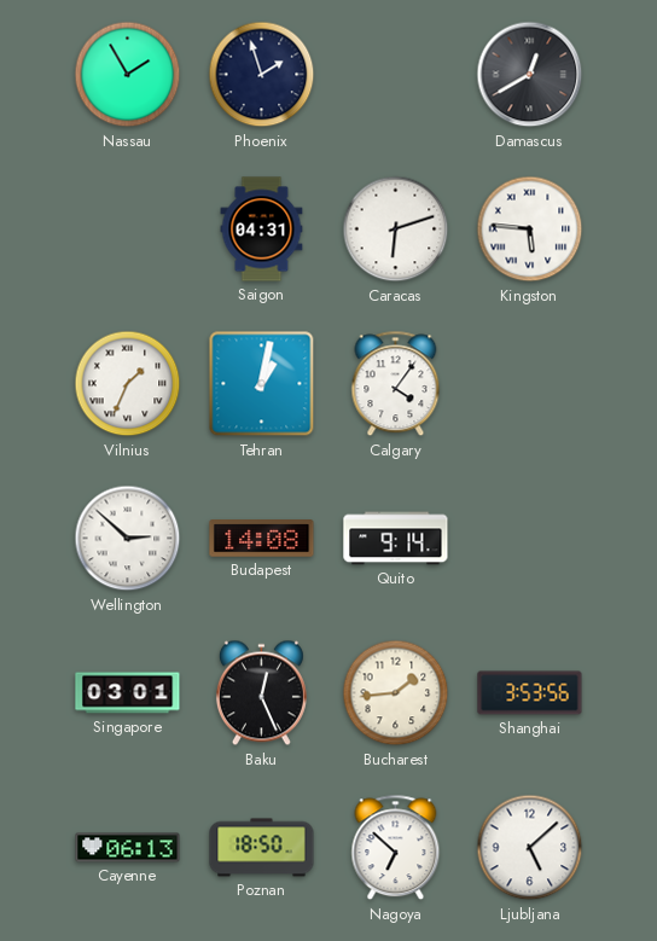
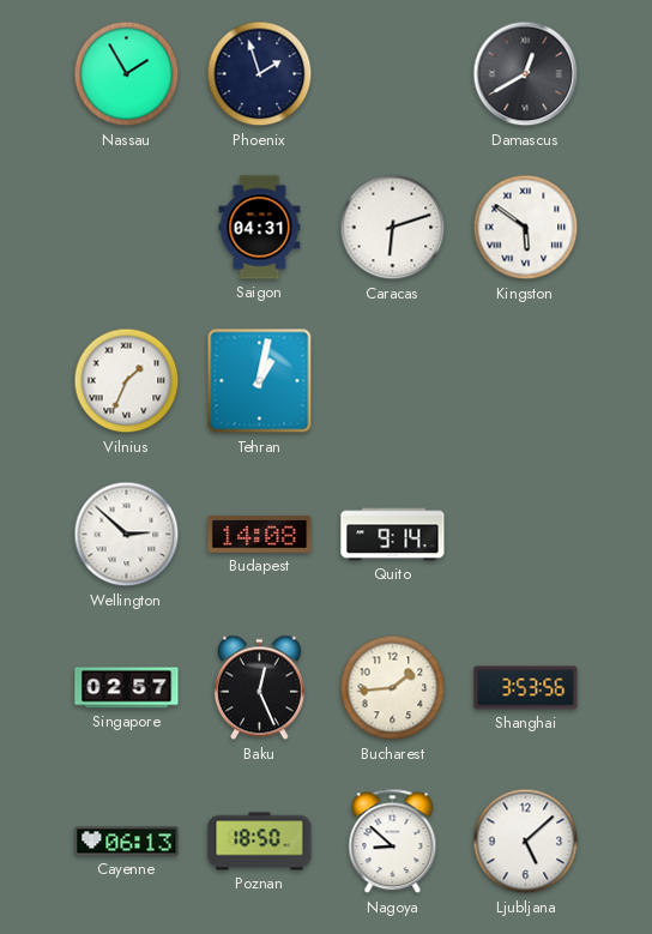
Kingston: 5:46 -> 5:51
Calgary: 4:06 -> none
Singapore: 03:01 -> 02:57
Nagoya: 6:52 -> 8:52
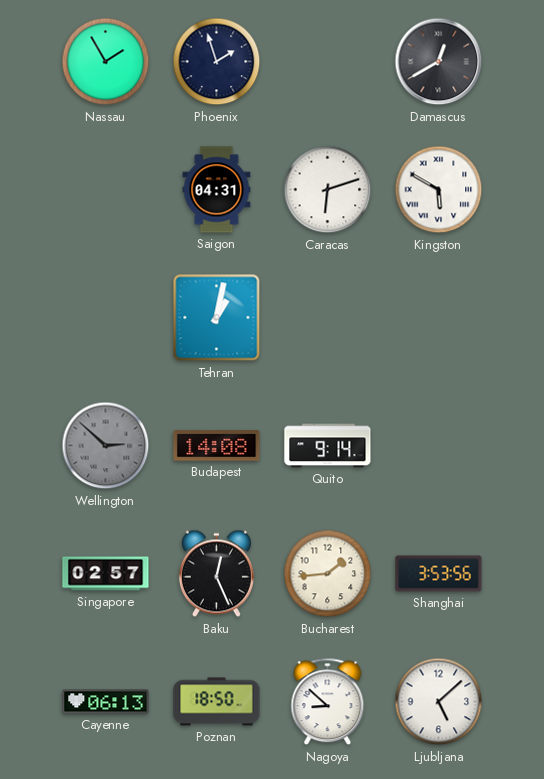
Kingston: 5:51 -> 5:50
Vilnius: 1:34 -> none
Wellington dial: white -> grey
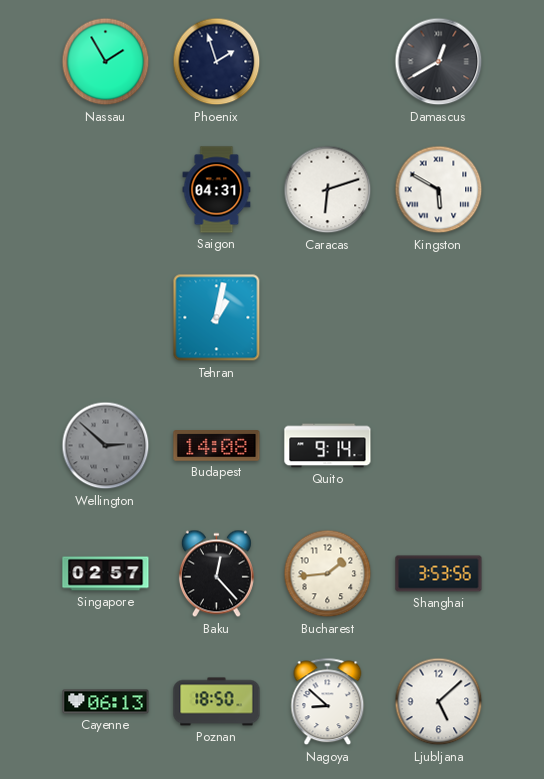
Baku: 12:26 -> 12:23
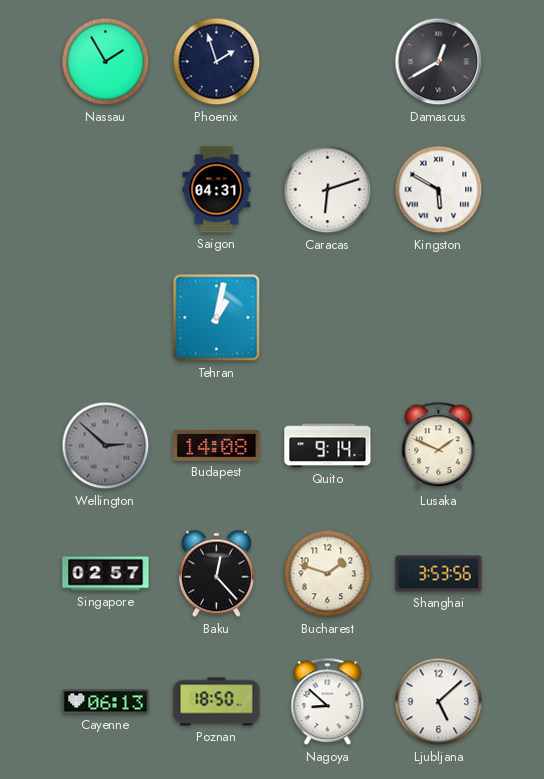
Lusaka: none -> 1:49
Bucharest: 1:44 -> 1:48
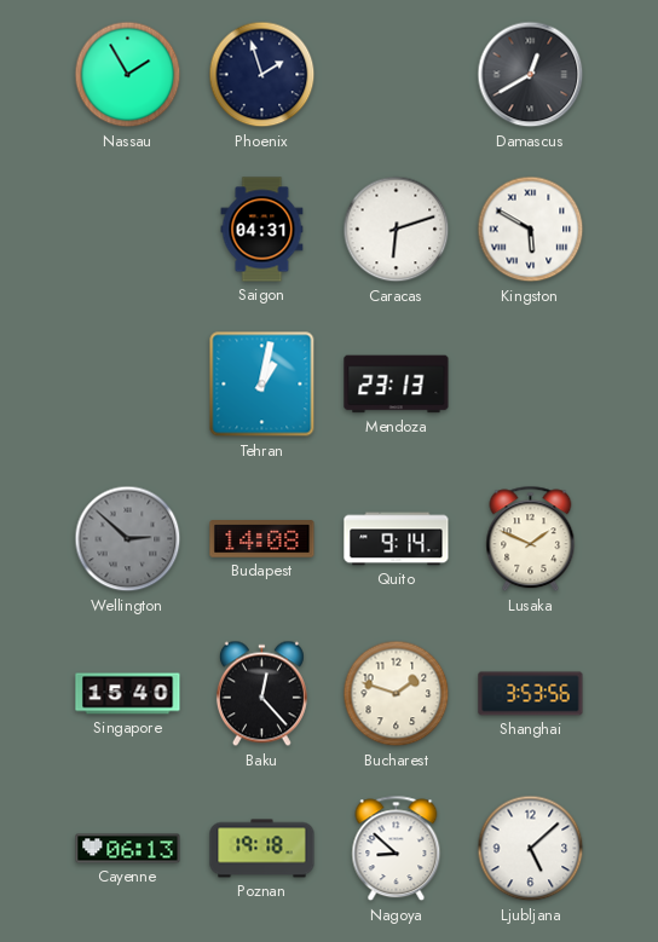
Mendoza: none -> 23:13
Singapore: 02:57 -> 15:40
Poznan: 18:50 -> 19:18
